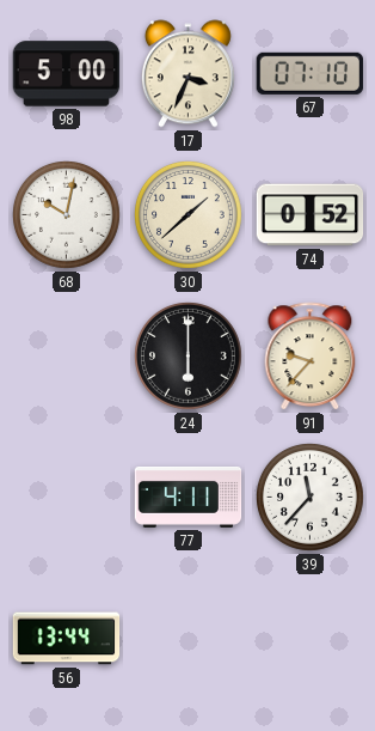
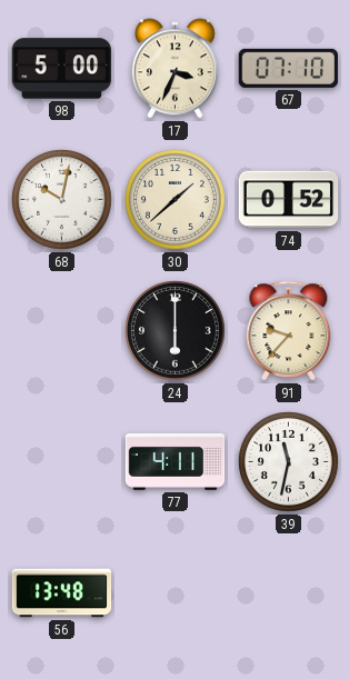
39: 11:37 -> 11:32
56: 13:44 -> 13:48
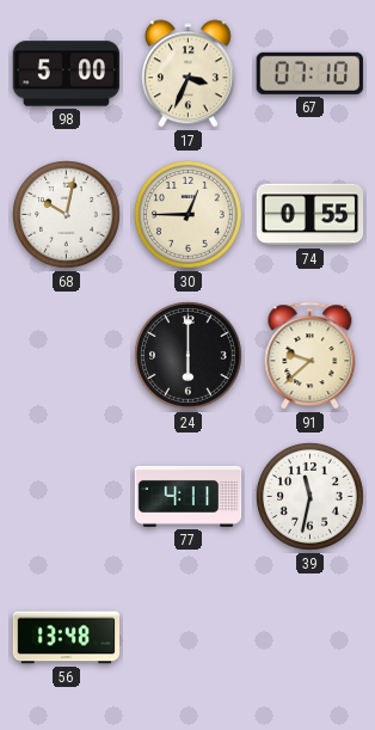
30: 1:38 -> 12:45
74: 0:52 -> 0:55
91: 9:37 -> 9:38
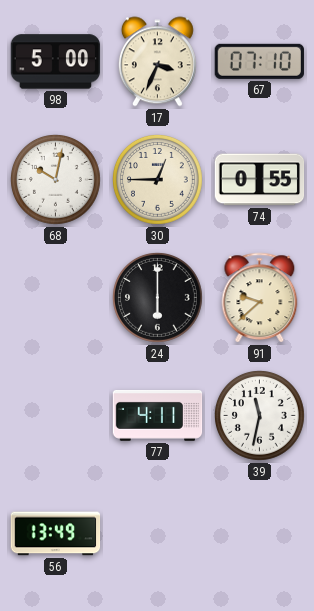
56: 13:48 -> 13:49
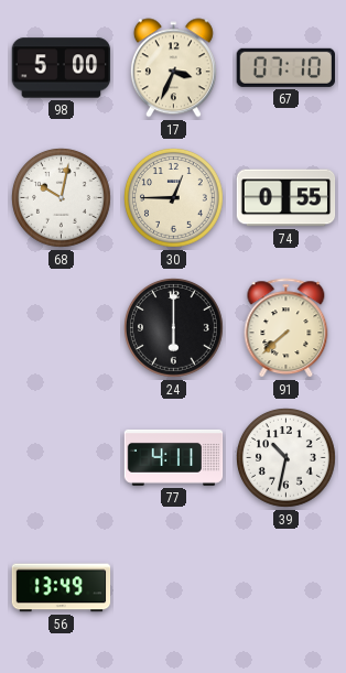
91: 9:38 -> 7:38
39: 11:32 -> 10:32
